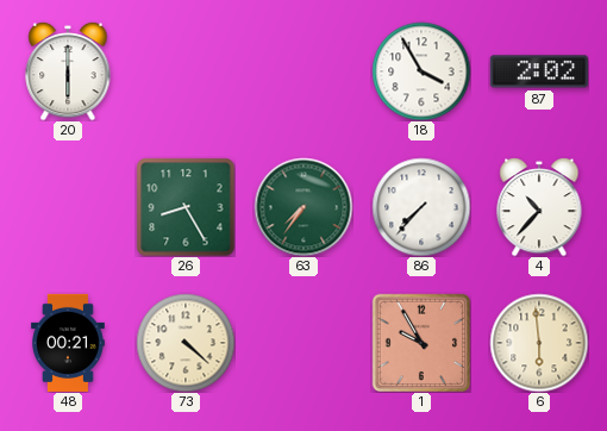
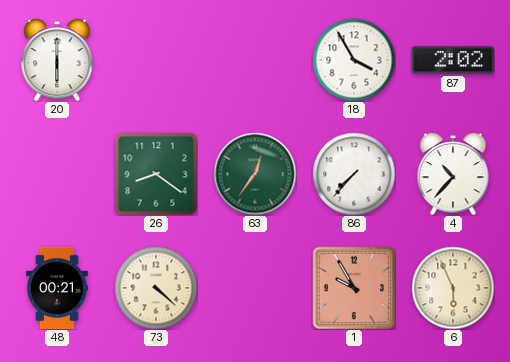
26: 8:25 -> 8:21
63: 7:36 -> 12:36
6: 5:59 -> 5:56
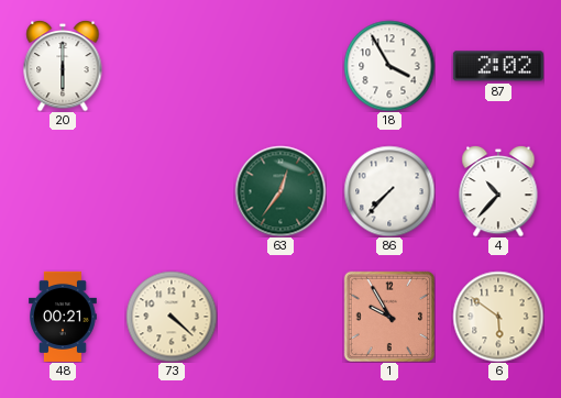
26: 8:21 -> none
6: 5:56 -> 5:51
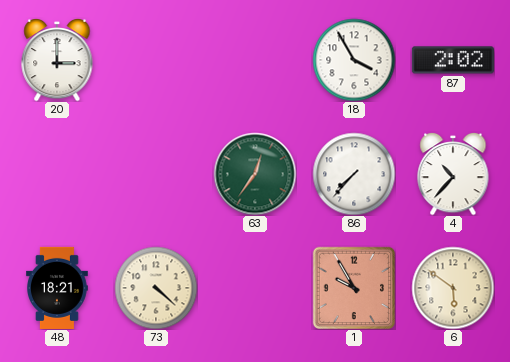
20: 6:00 -> 3:00
48: 00:21 -> 18:21
